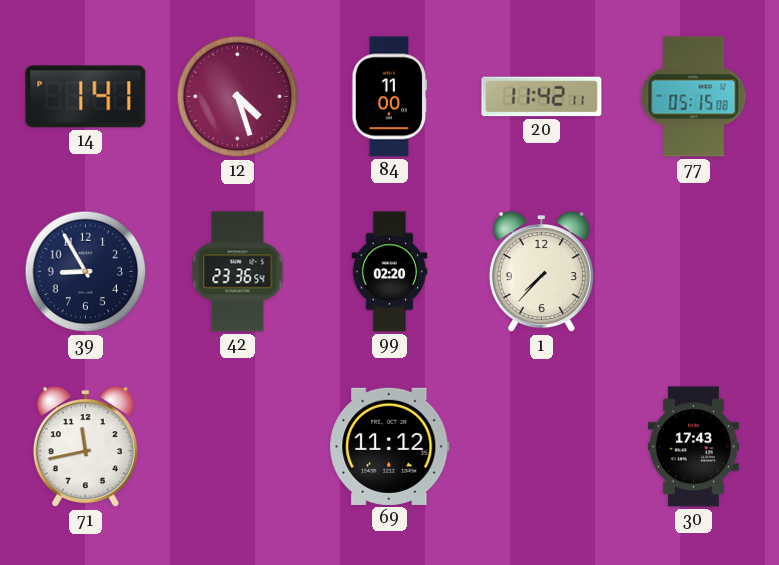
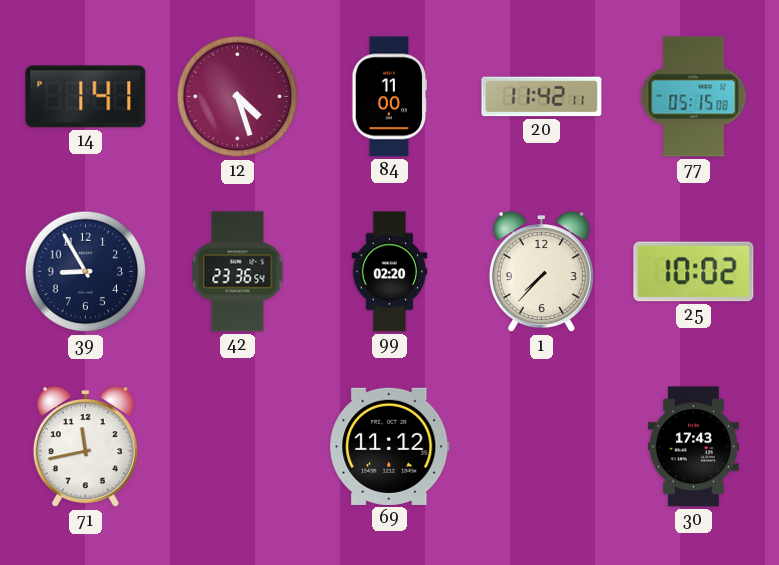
25: none -> 10:02
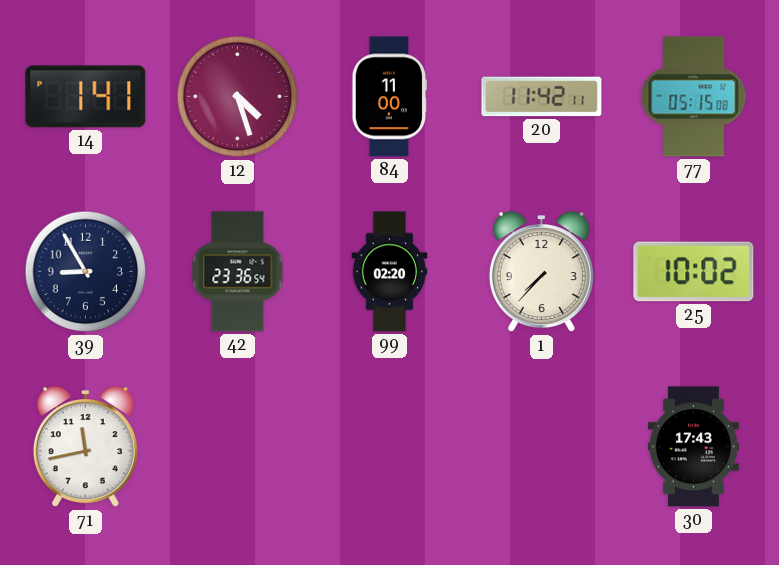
69: 11:12 -> none
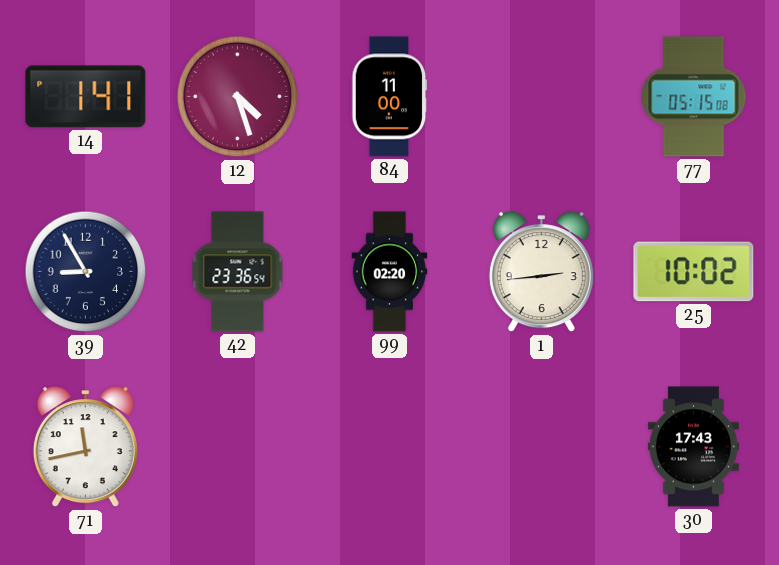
20: 11:42 -> none
1: 7:37 -> 2:44
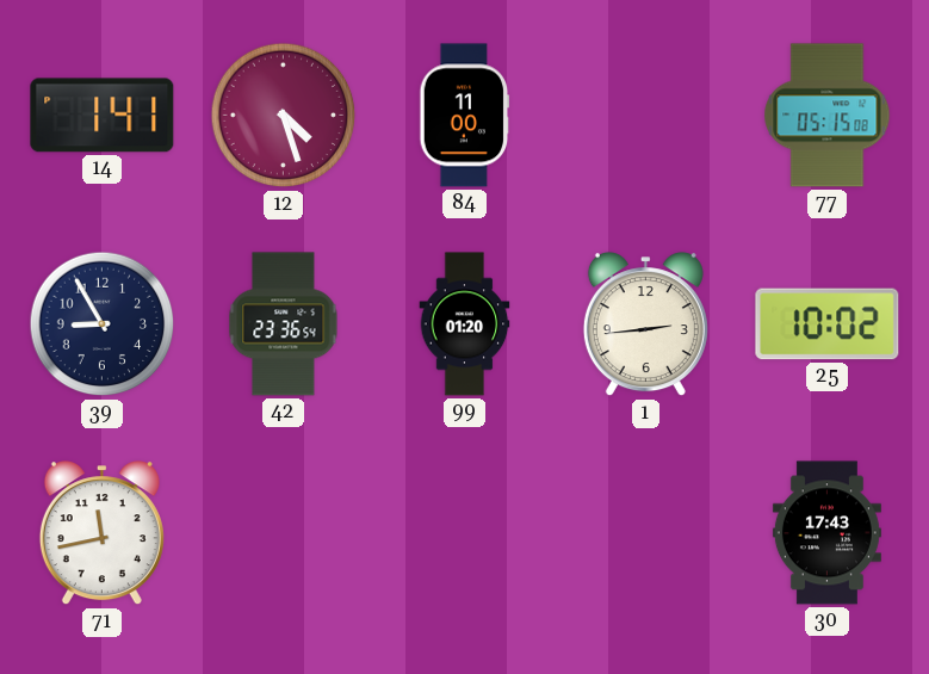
99: 02:20 -> 01:20
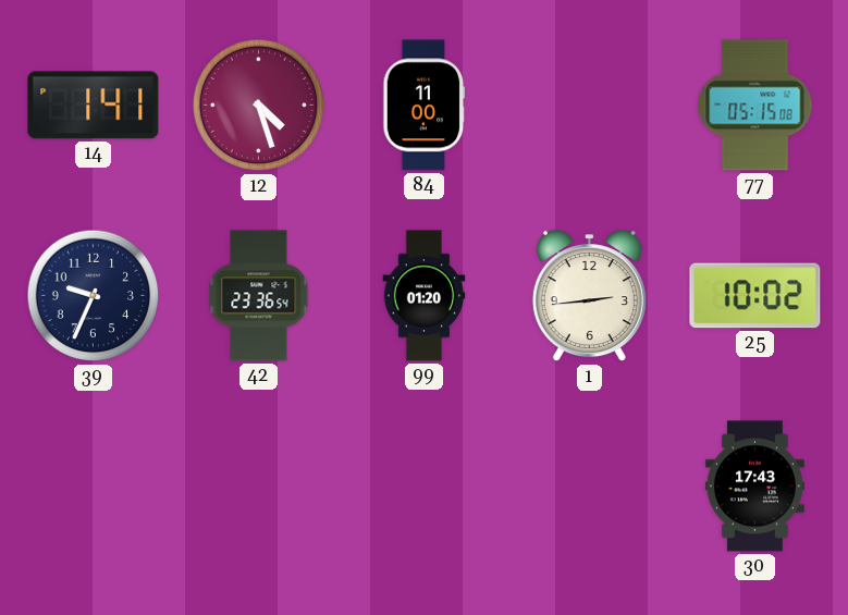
39: 8:55 -> 9:34
71: 11:43 -> none
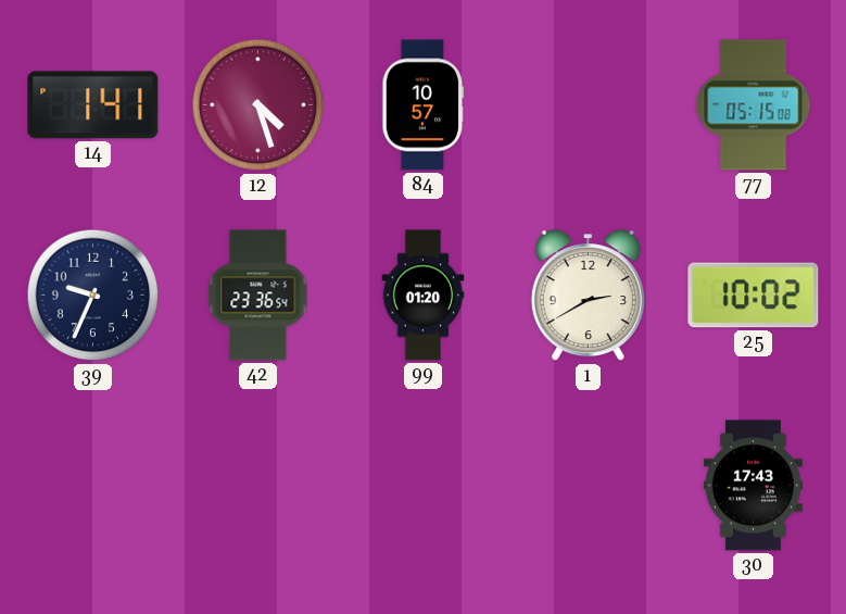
84: 11:00 -> 10:57
1: 2:44 -> 2:40
